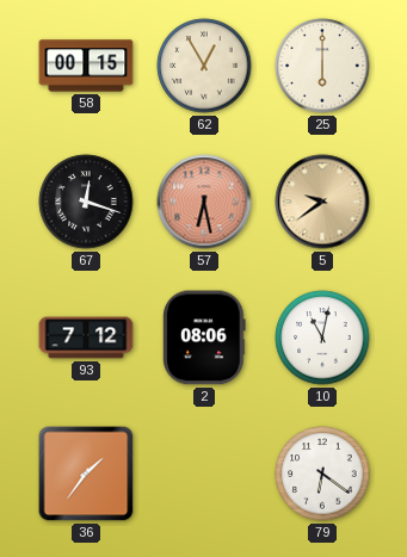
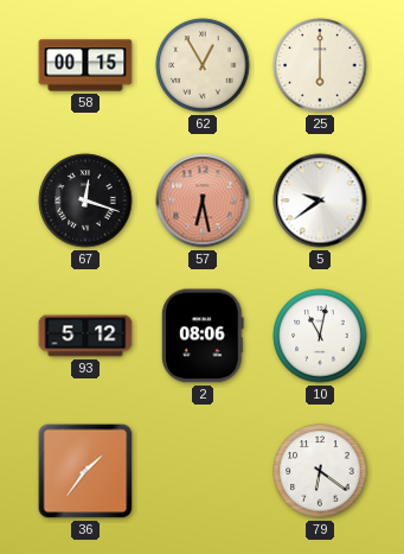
5 dial: champagne -> white
93: 7:12 -> 5:12
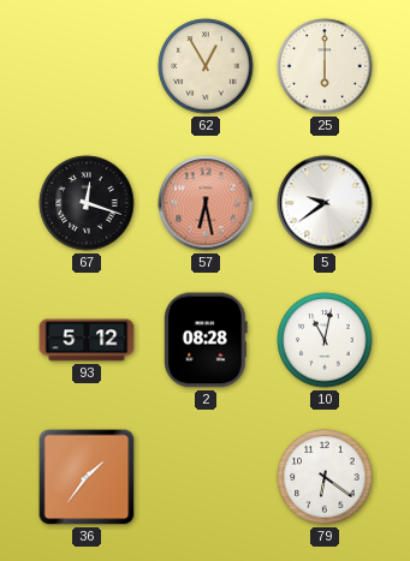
58: 00:15 -> none
2: 08:06 -> 08:28
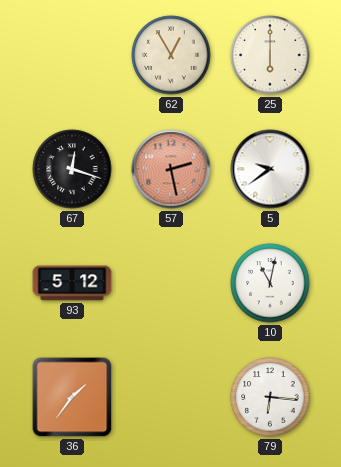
57: 6:28 -> 2:28
2: 08:28 -> none
79: 6:21 -> 6:16
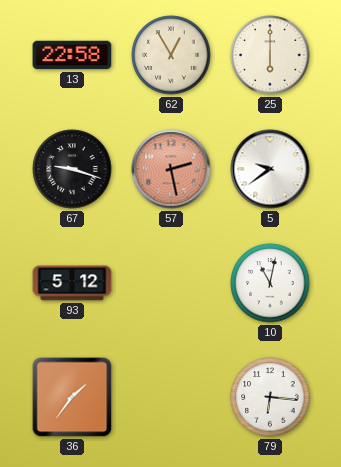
13: none -> 22:58
67: 12:18 -> 9:18
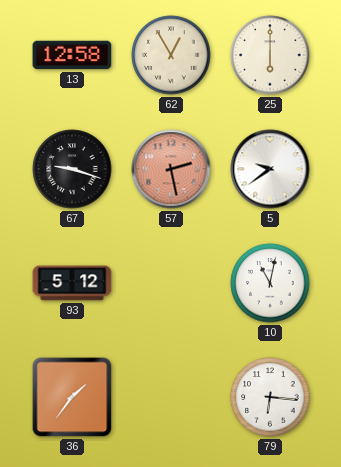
13: 22:58 -> 12:58
